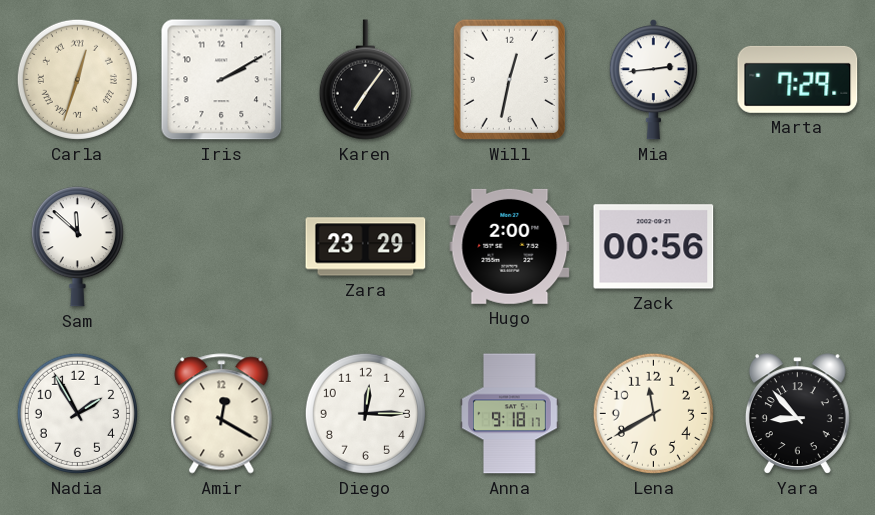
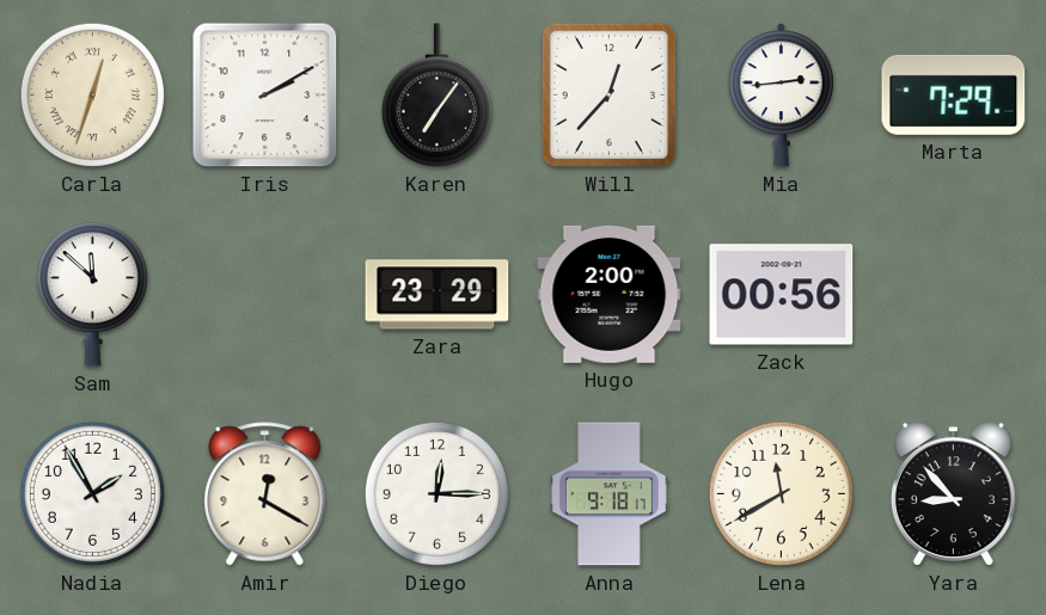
Will: 12:32 -> 12:37
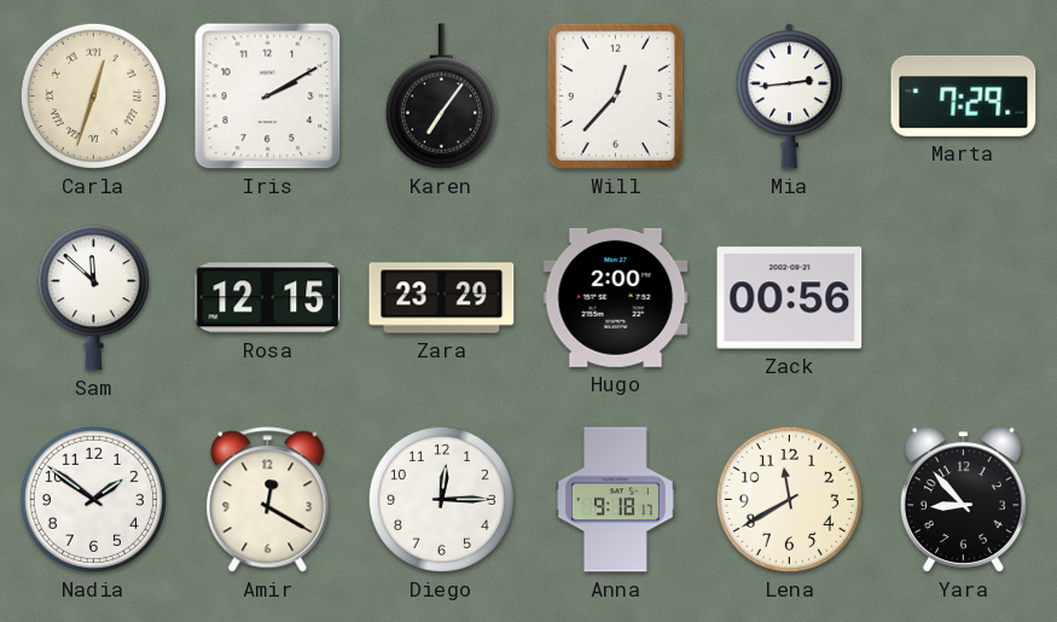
Rosa: none -> 12:15
Nadia: 1:55 -> 1:51
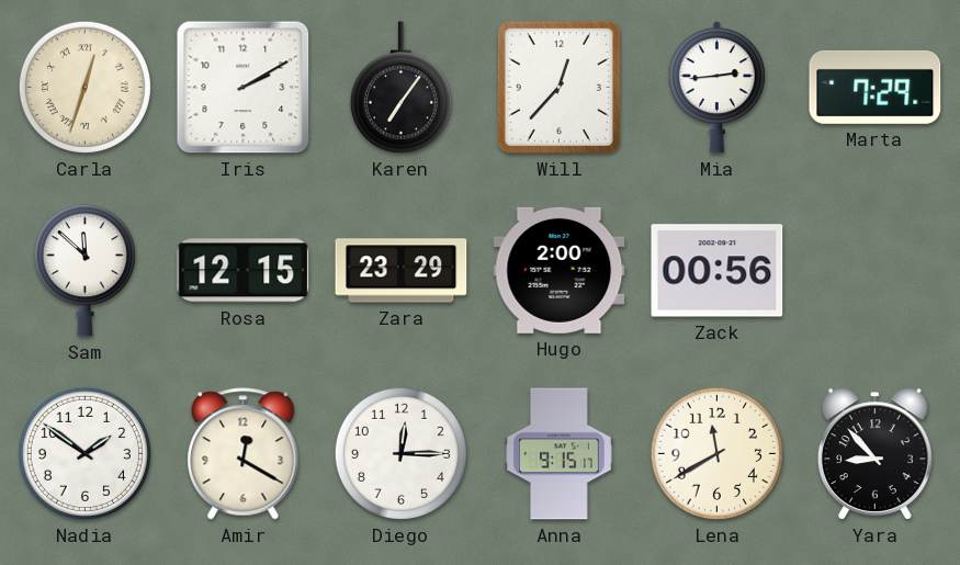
Anna: 9:18 -> 9:15
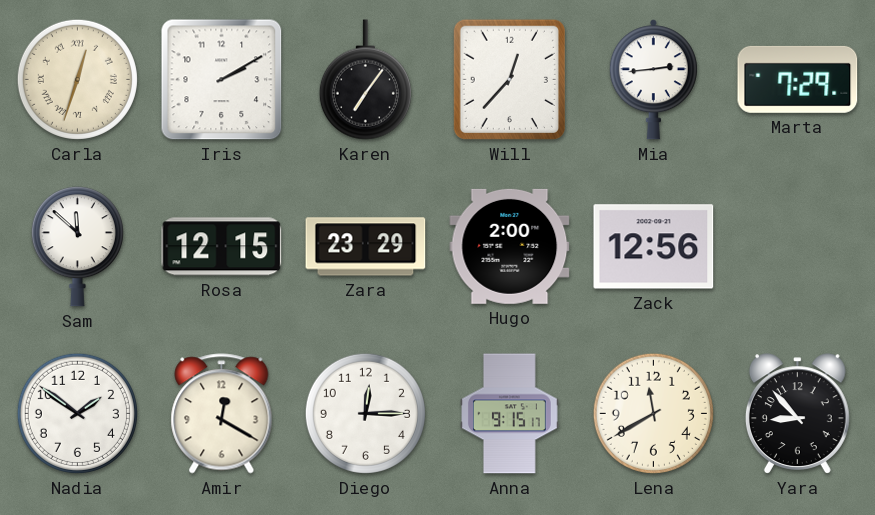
Zack: 00:56 -> 12:56
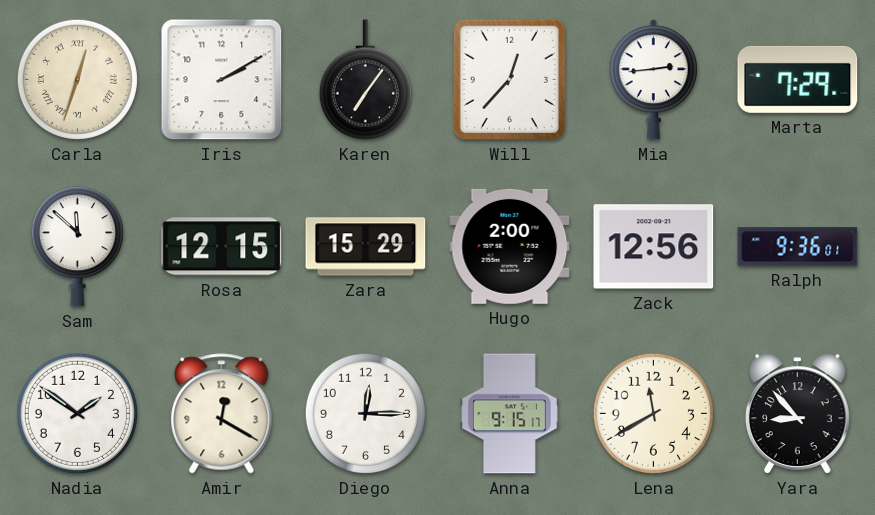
Zara: 23:29 -> 15:29
Ralph: none -> 9:36
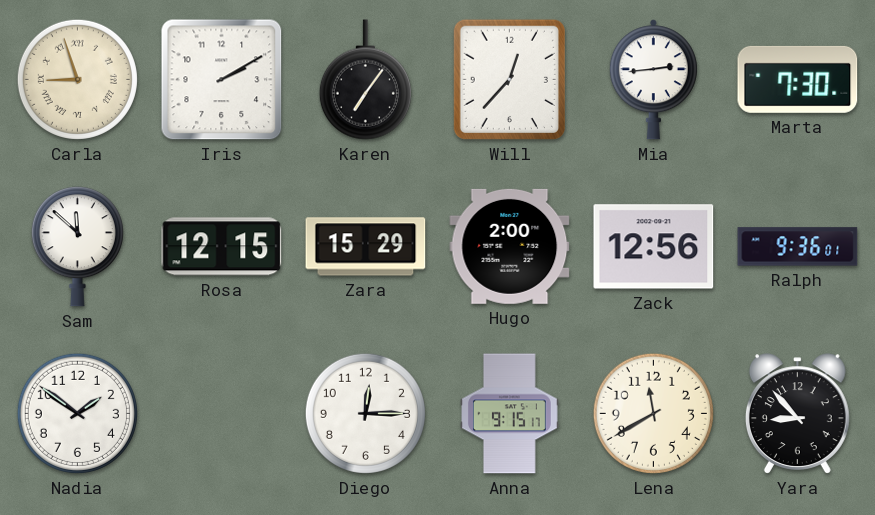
Carla: 12:33 -> 8:57
Marta: 7:29 -> 7:30
Amir: 12:20 -> none
